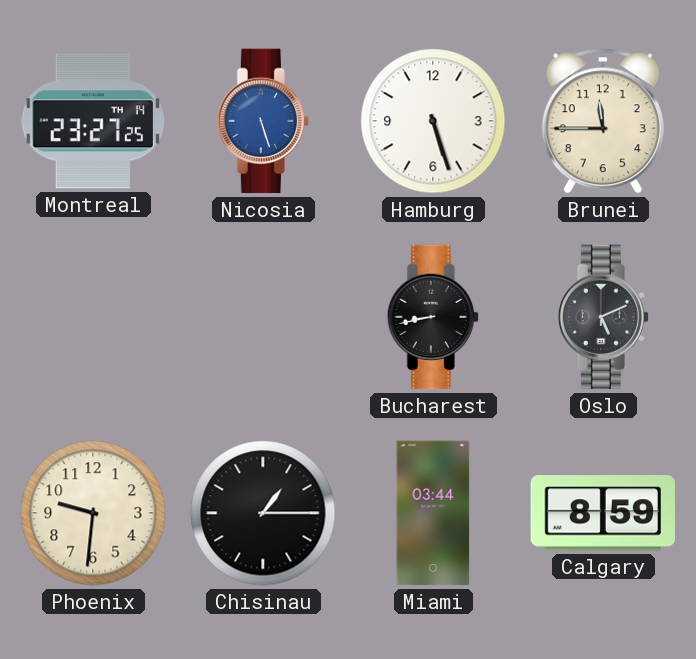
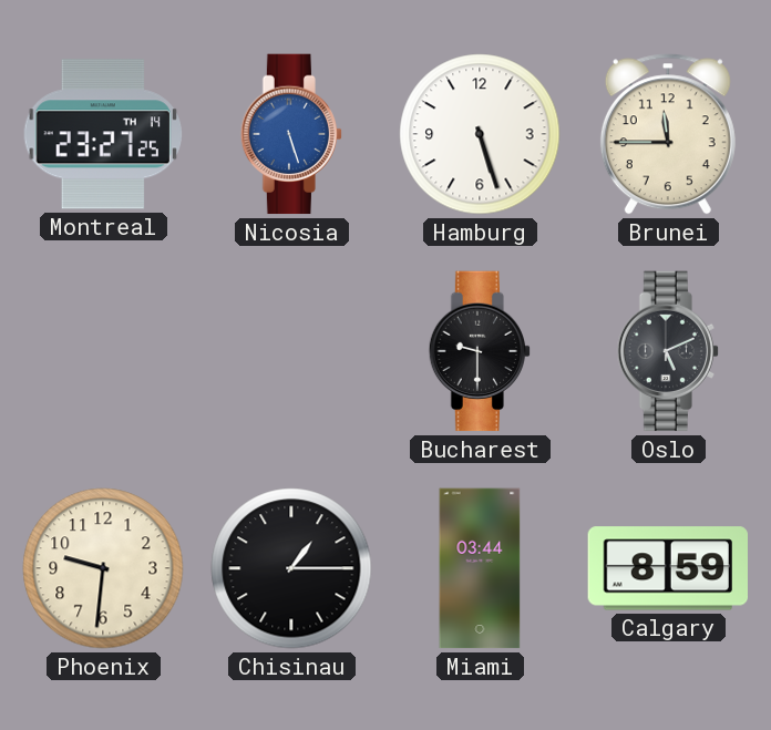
Bucharest: 8:43 -> 9:30
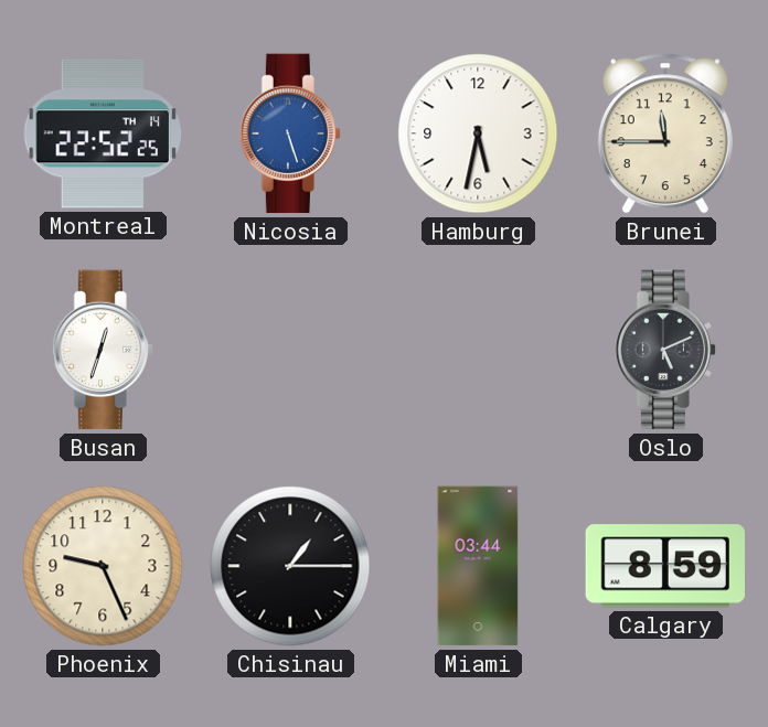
Montreal: 23:27 -> 22:52
Hamburg: 5:27 -> 5:32
Busan: none -> 12:33
Bucharest: 9:30 -> none
Phoenix: 9:31 -> 9:26
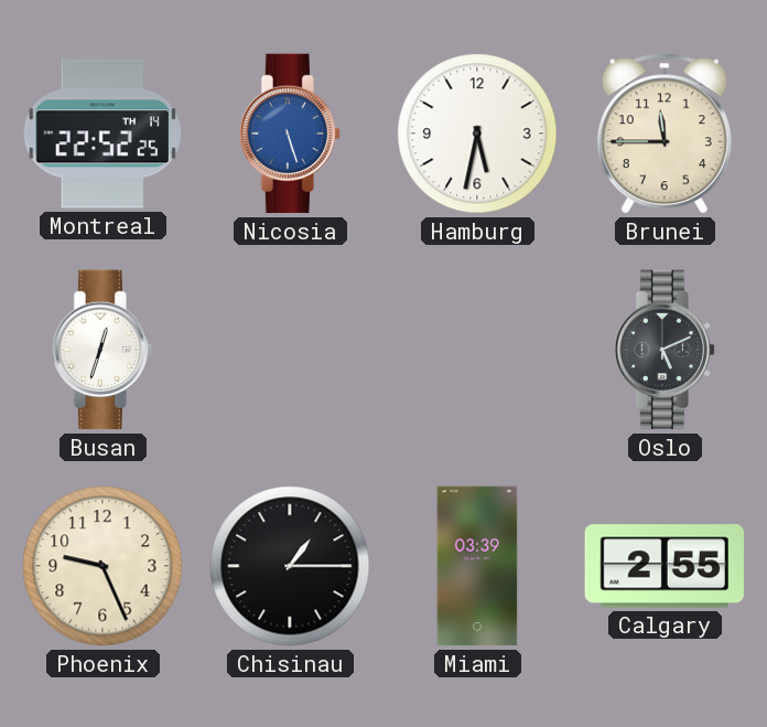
Miami: 03:44 -> 03:39
Calgary: 8:59 -> 2:55
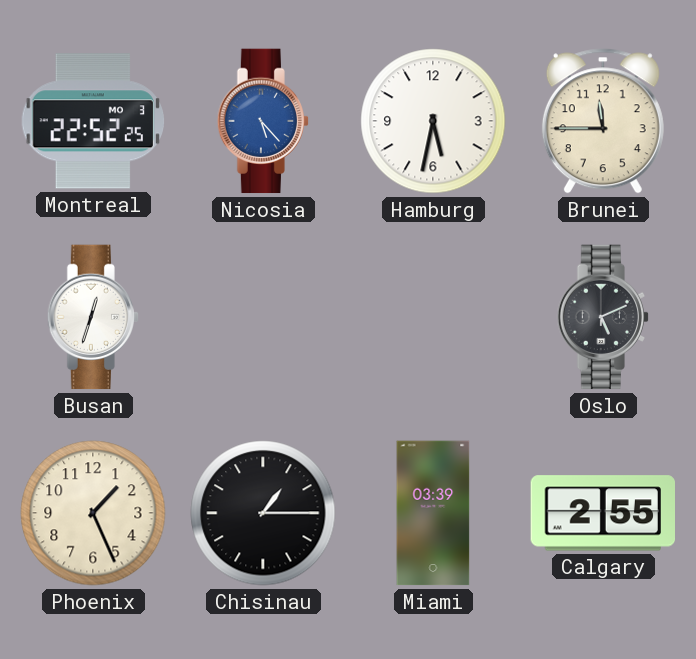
Montreal date: TH 14 -> MO 3
Nicosia: 5:27 -> 5:23
Phoenix: 9:26 -> 1:26
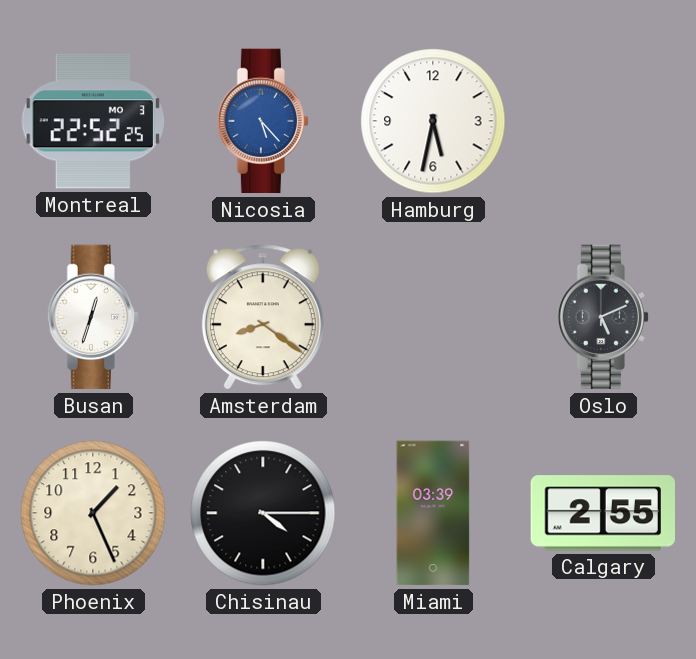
Brunei: 11:45 -> none
Amsterdam: none -> 8:21
Chisinau: 1:15 -> 4:15
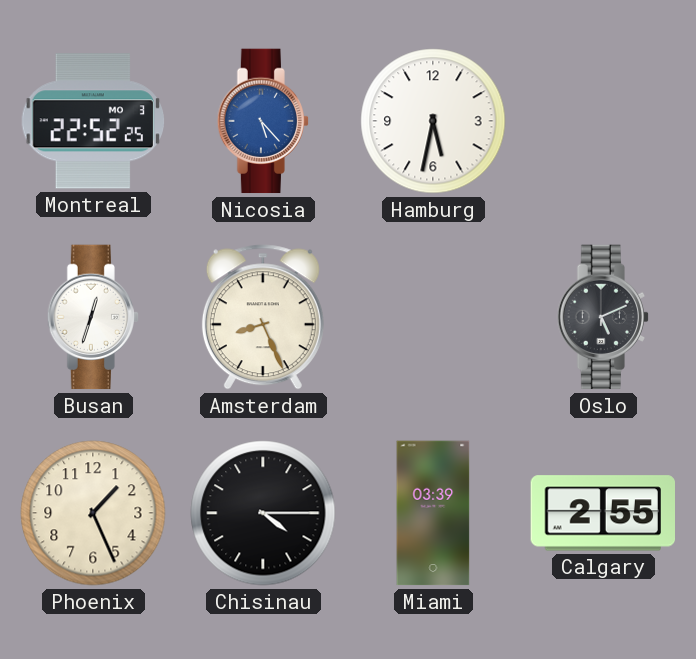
Amsterdam: 8:21 -> 8:26
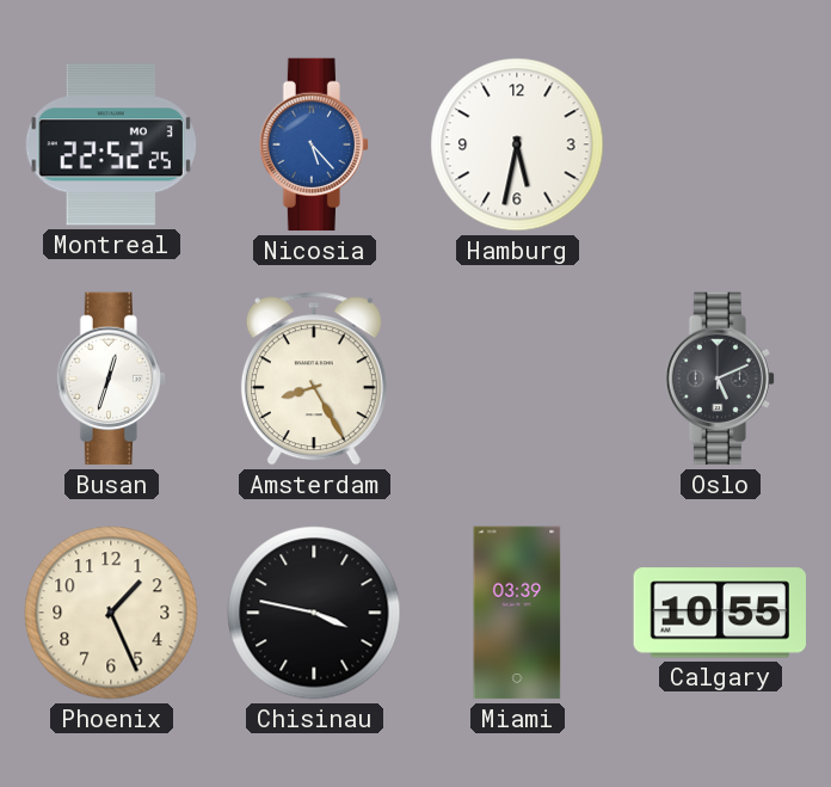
Amsterdam: 8:26 -> 8:25
Chisinau: 4:15 -> 3:47
Calgary: 2:55 -> 10:55
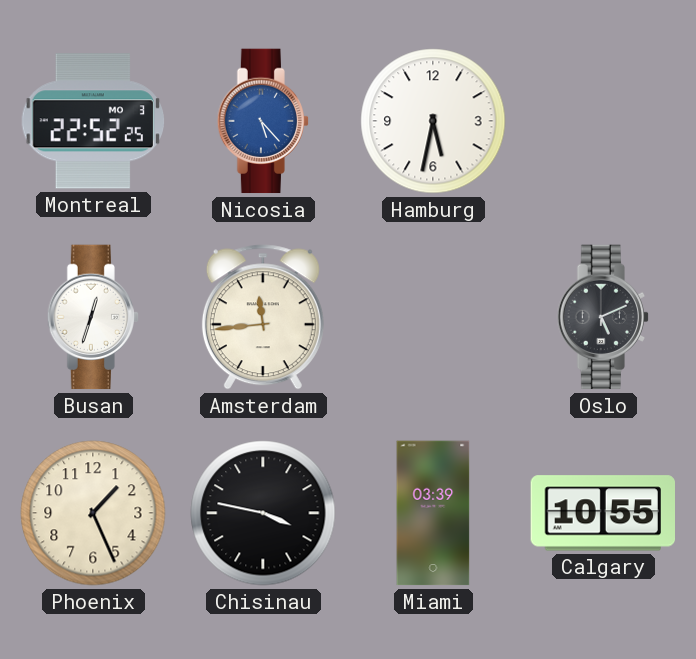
Amsterdam: 8:25 -> 11:44
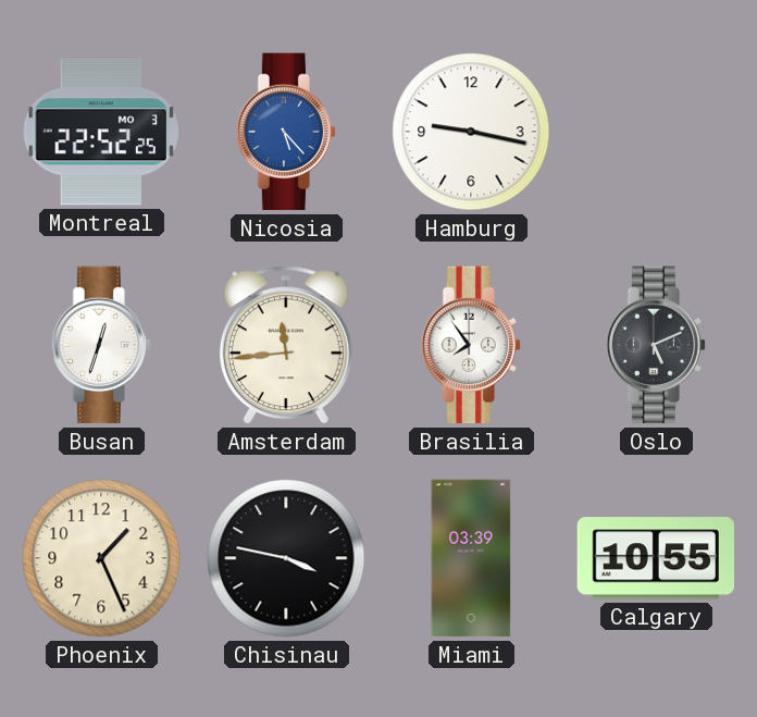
Hamburg: 5:32 -> 9:17
Brasilia: none -> 7:54
